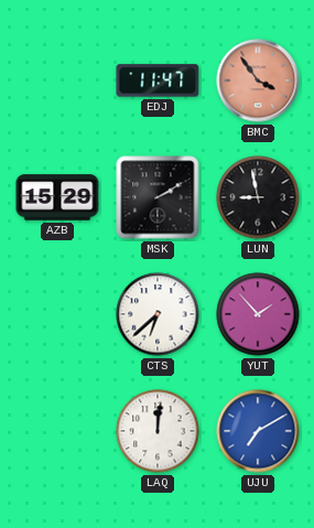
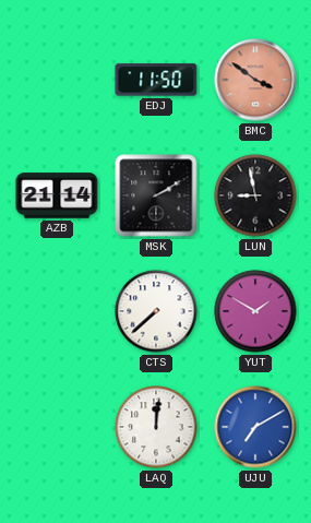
EDJ: 11:47 -> 11:50
BMC: 3:54 -> 3:51
AZB: 15:29 -> 21:14
CTS: 6:38 -> 7:38
YUT: 1:53 -> 1:50
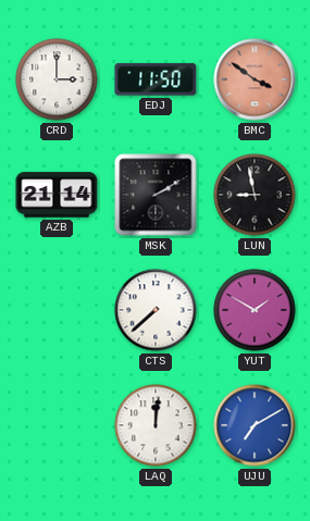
CRD: none -> 3:00
